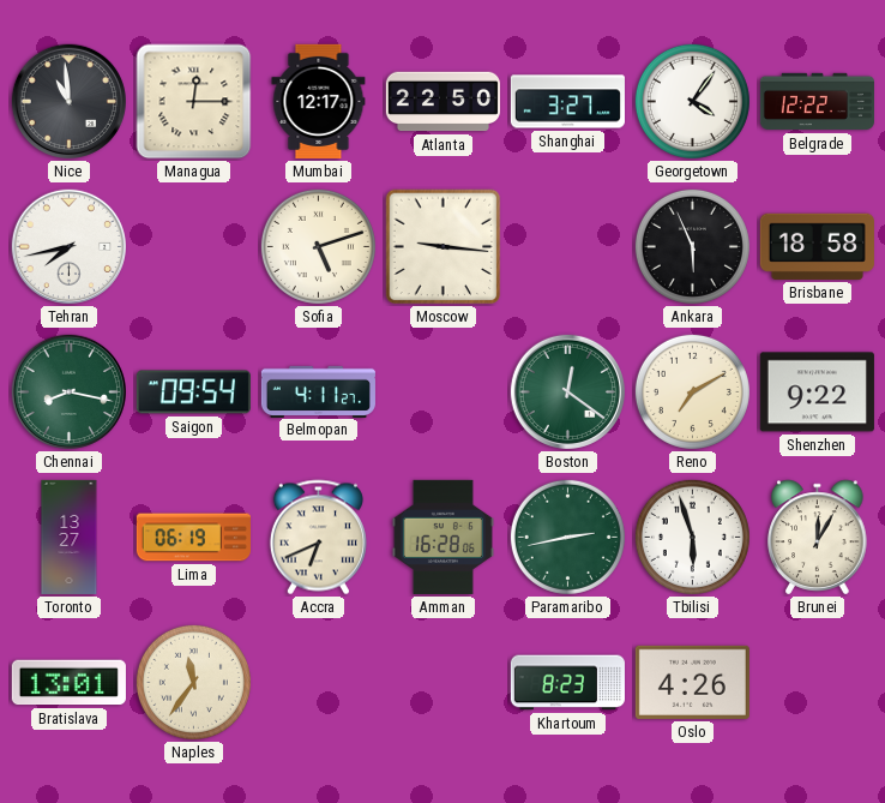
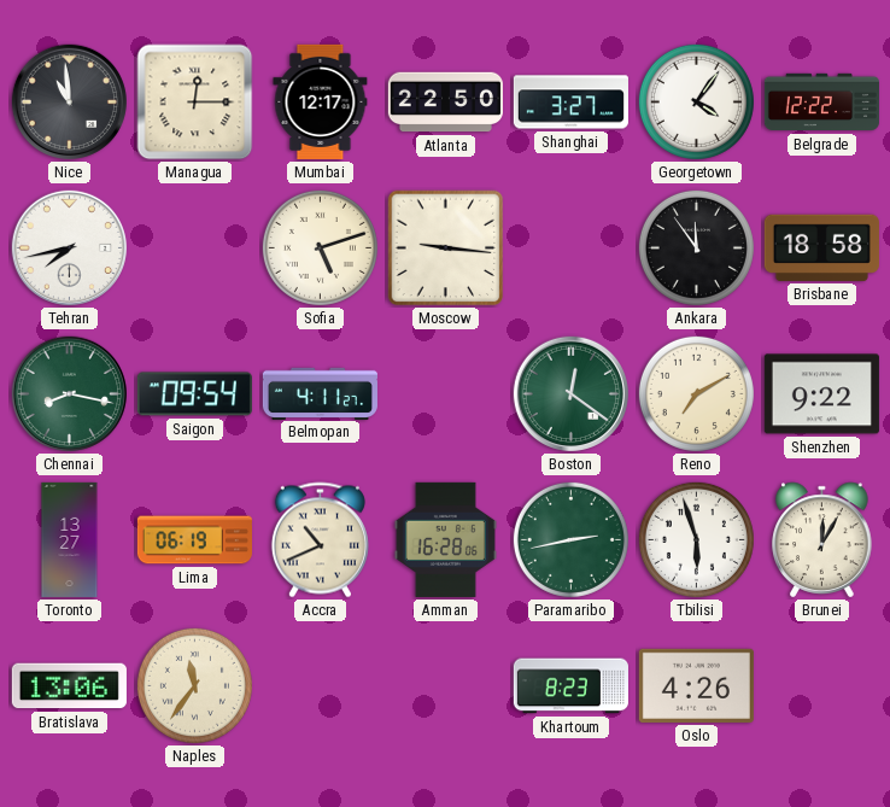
Ankara: 5:56 -> 11:54
Accra: 6:41 -> 10:41
Bratislava: 13:01 -> 13:06
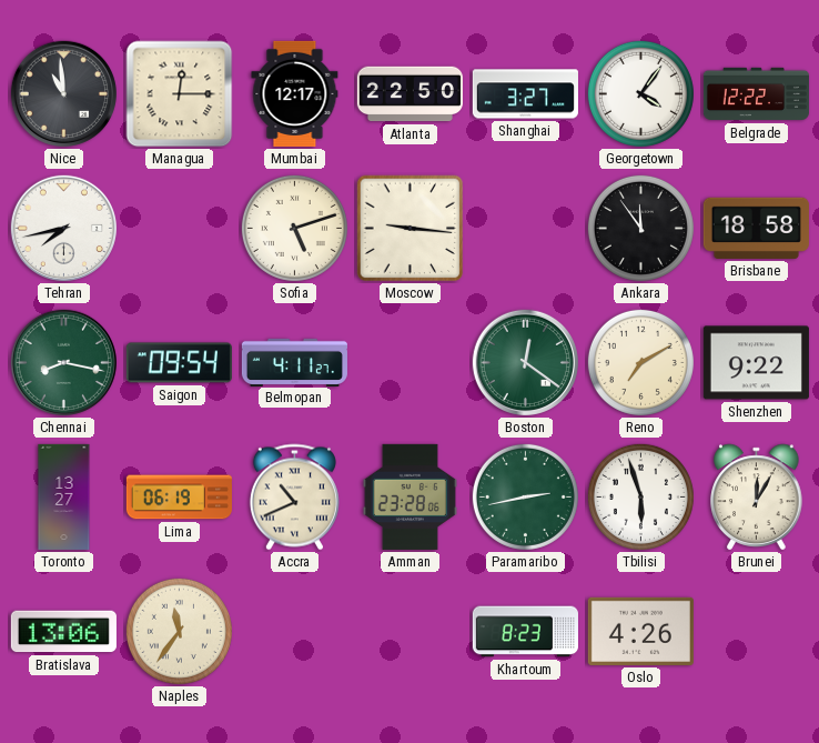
Amman: 16:28 -> 23:28
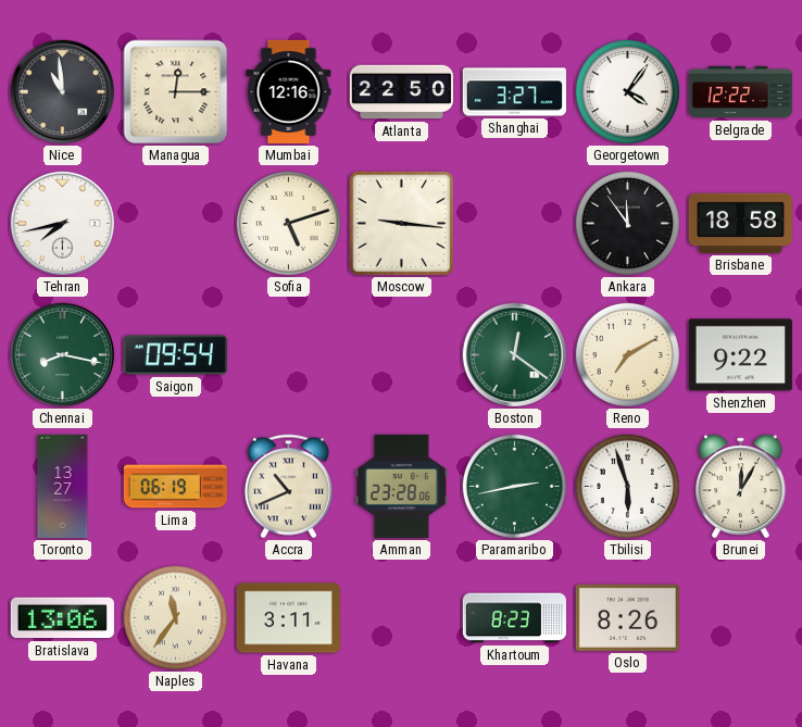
Mumbai: 12:17 -> 12:16
Belmopan: 4:11 -> none
Havana: none -> 3:11
Oslo: 4:26 -> 8:26
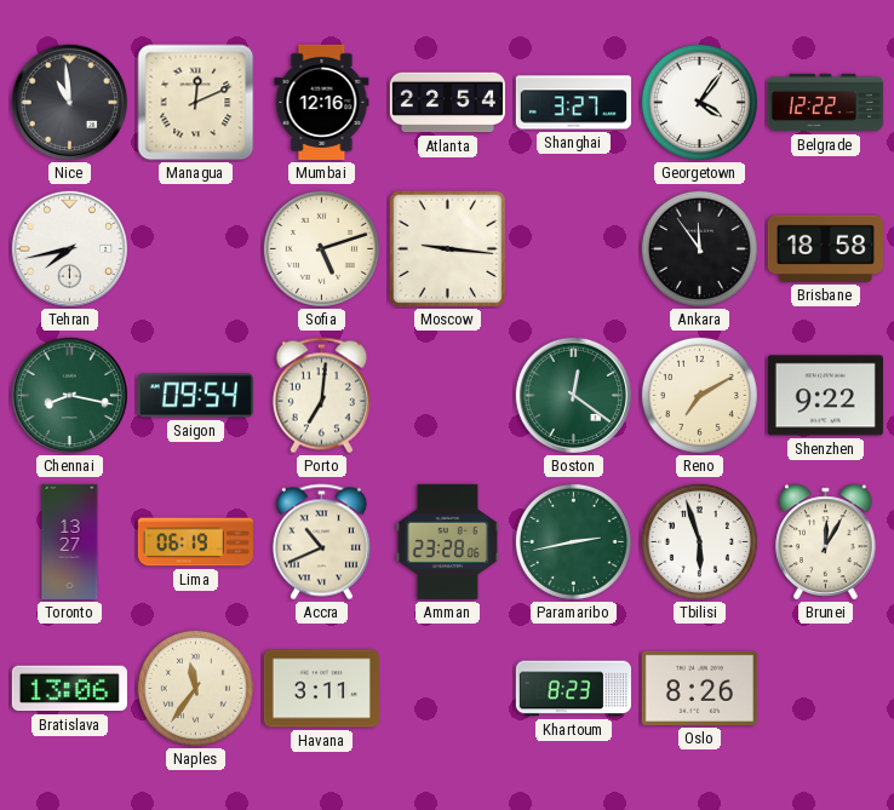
Managua: 12:15 -> 12:11
Atlanta: 22:50 -> 22:54
Porto: none -> 7:01
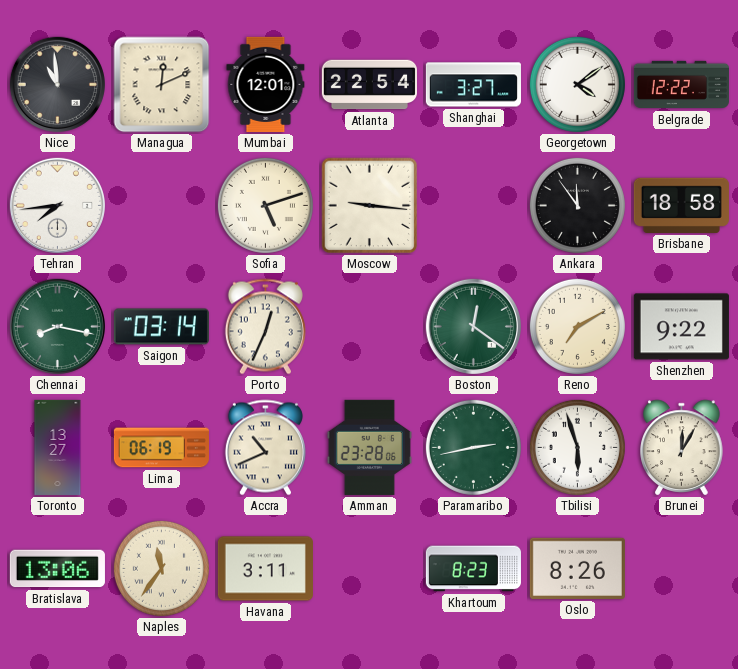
Mumbai: 12:16 -> 12:01
Georgetown: 4:06 -> 4:09
Tehran: 7:43 -> 7:44
Saigon: 09:54 -> 03:14
Porto: 7:01 -> 12:34
